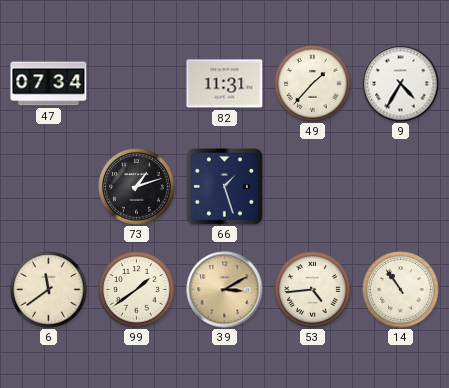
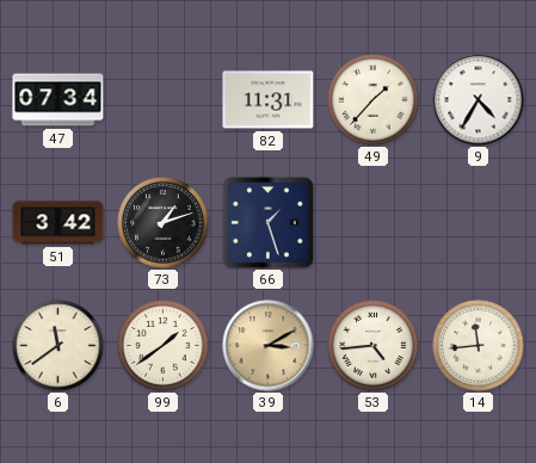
51: none -> 3:42
14: 10:54 -> 11:44
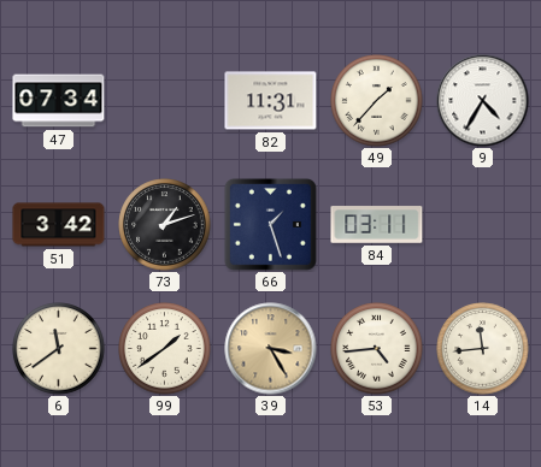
84: none -> 03:11
39: 3:10 -> 3:25
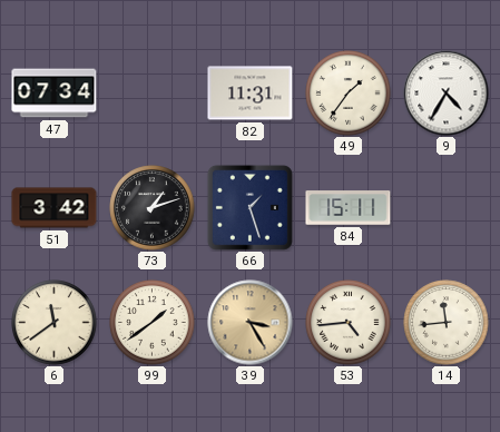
49: 1:37 -> 1:36
84: 03:11 -> 15:11
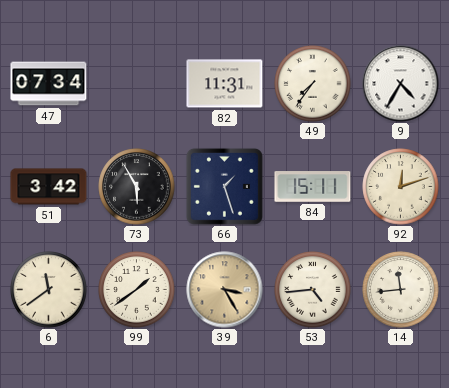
49: 1:36 -> 7:36
73: 1:12 -> 5:55
92: none -> 12:12
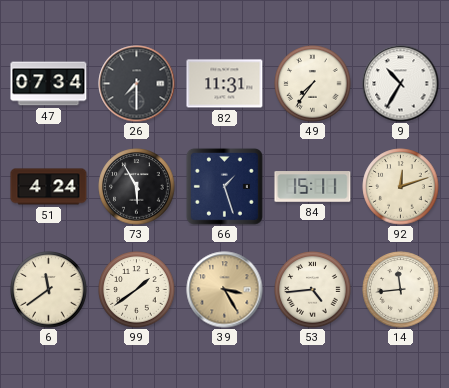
26: none -> 7:30
9: 4:35 -> 10:35
51: 3:42 -> 4:24
